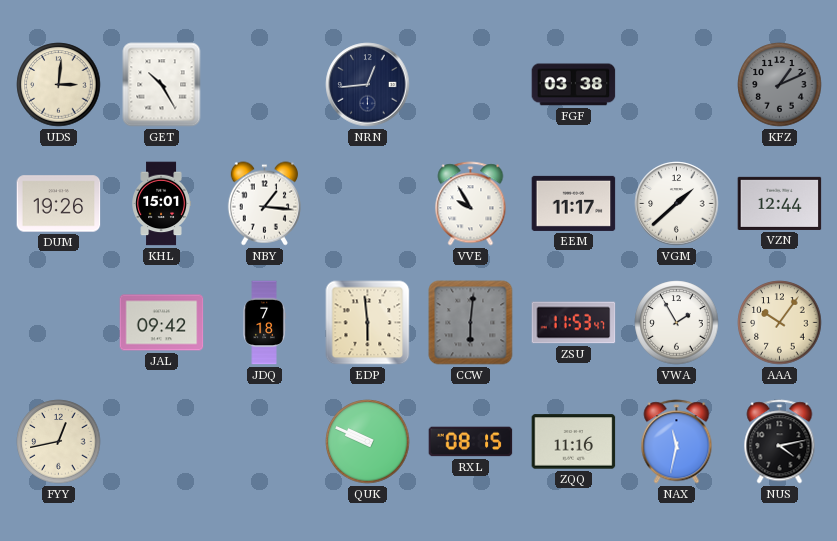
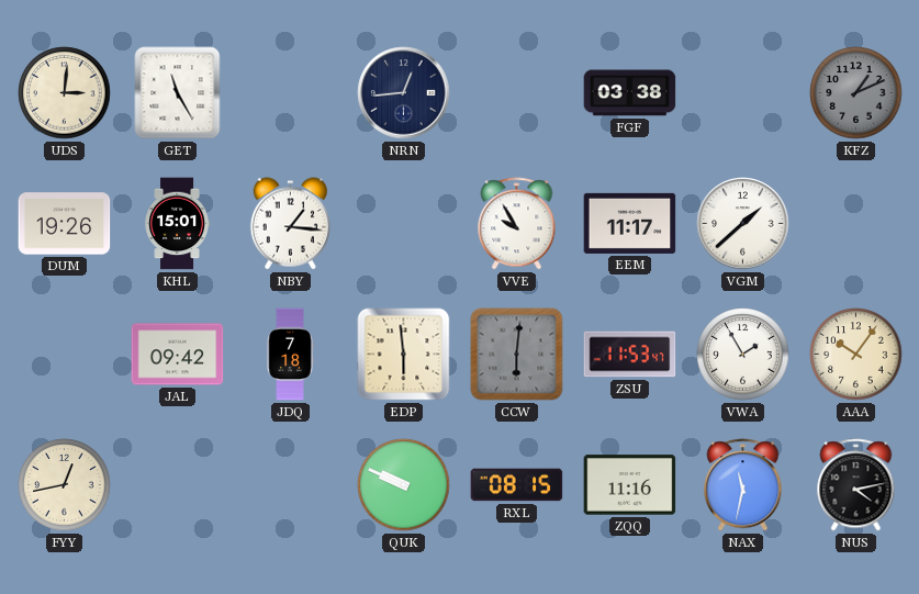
GET: 10:25 -> 11:25
VZN: 12:44 -> none
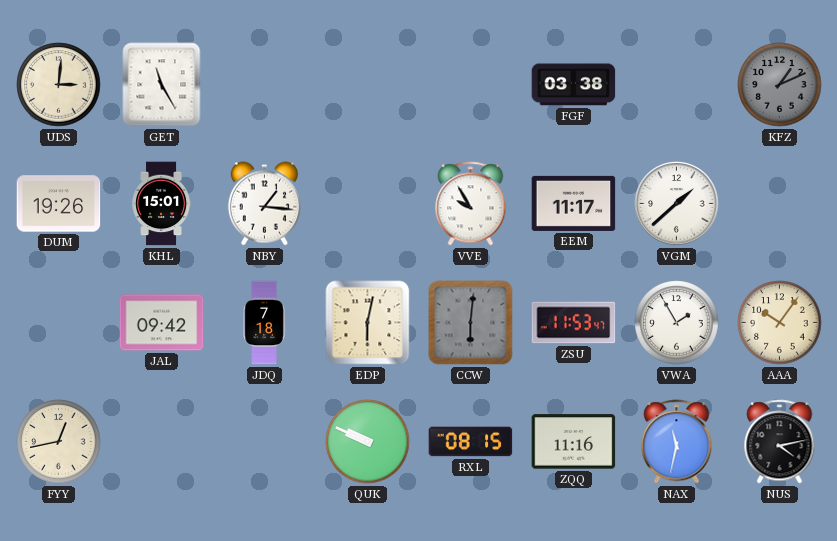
NRN: 12:44 -> none
EDP: 5:59 -> 6:02
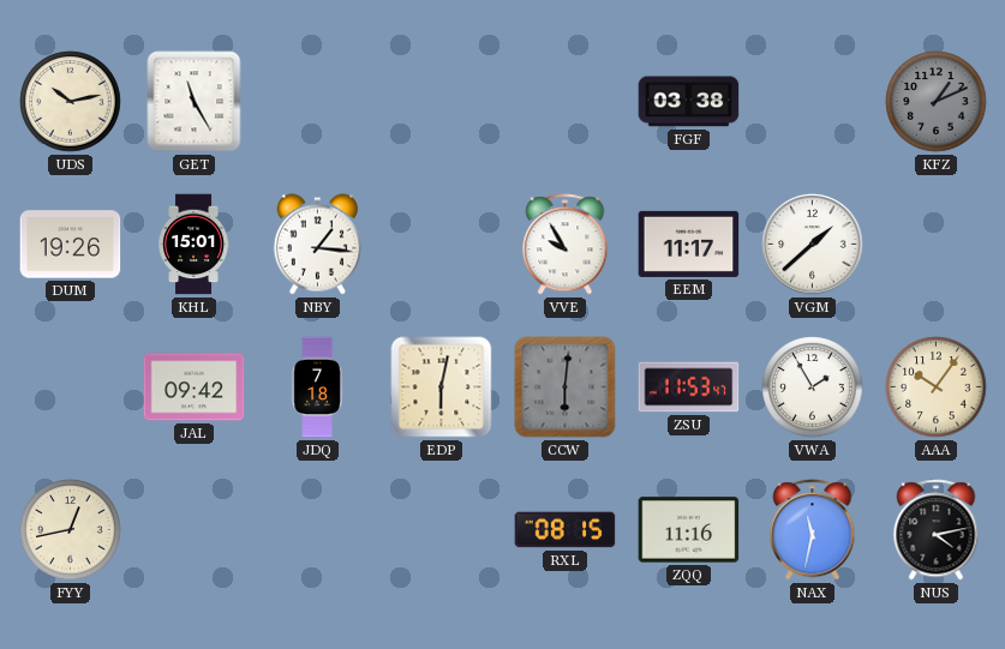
UDS: 3:01 -> 10:13
QUK: 9:49 -> none
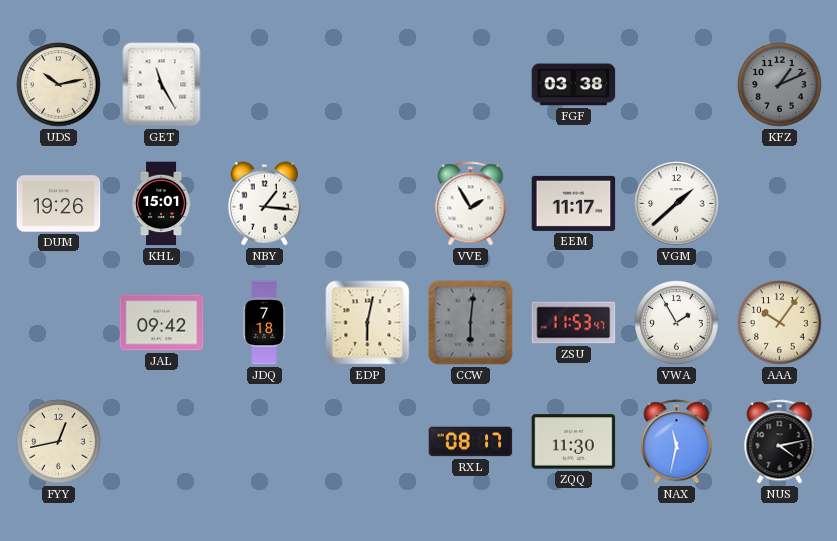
VVE: 9:55 -> 1:55
RXL: 08:15 -> 08:17
ZQQ: 11:16 -> 11:30
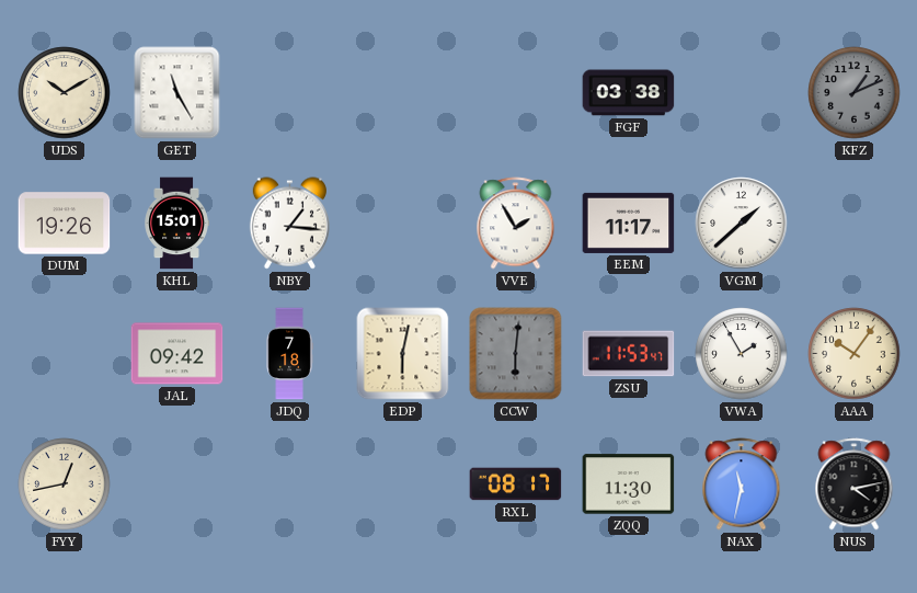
UDS: 10:13 -> 10:10
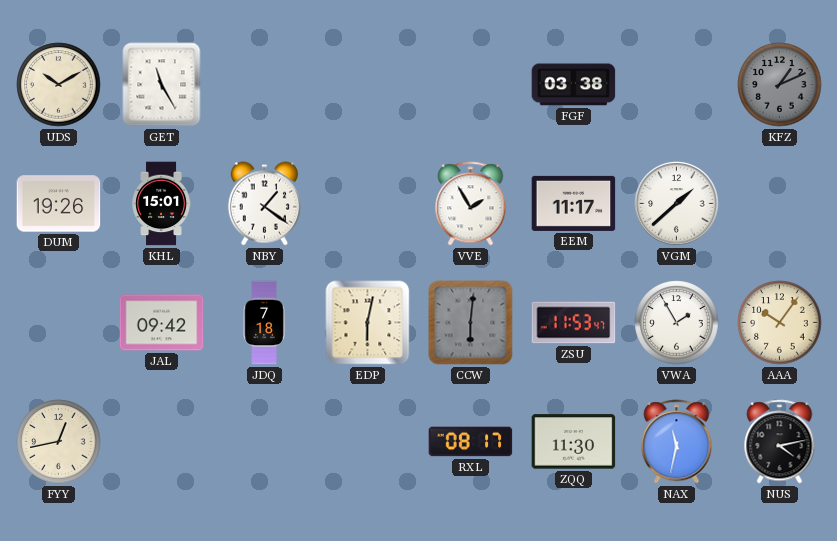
NBY: 1:16 -> 1:21
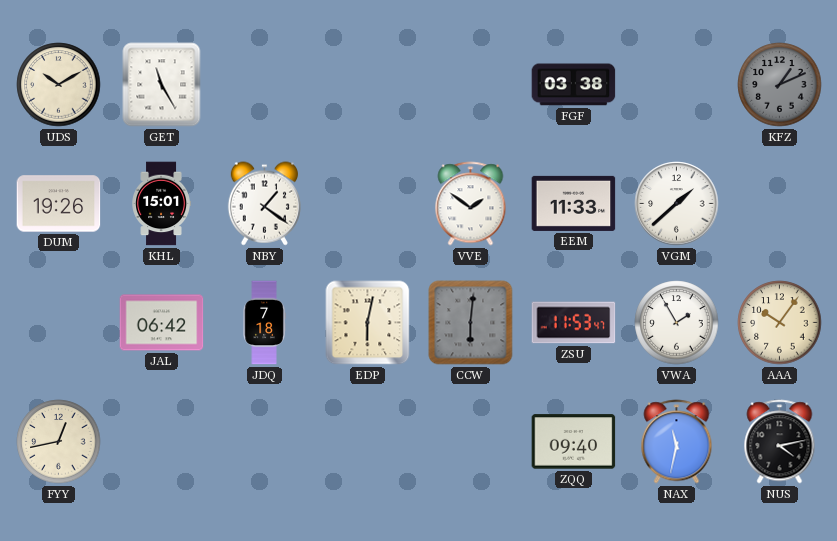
VVE: 1:55 -> 1:51
EEM: 11:17 -> 11:33
JAL: 09:42 -> 06:42
RXL: 08:17 -> none
ZQQ: 11:30 -> 09:40
